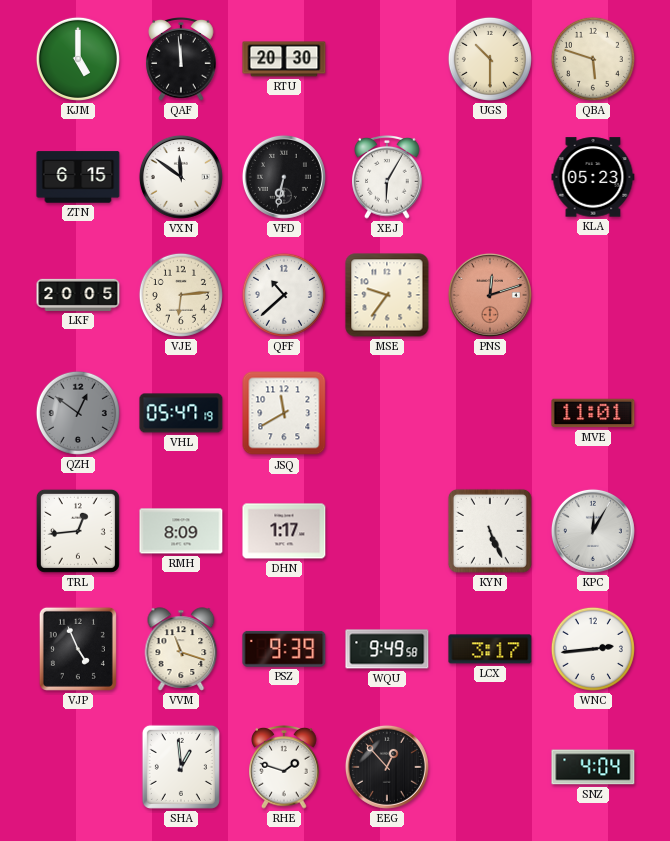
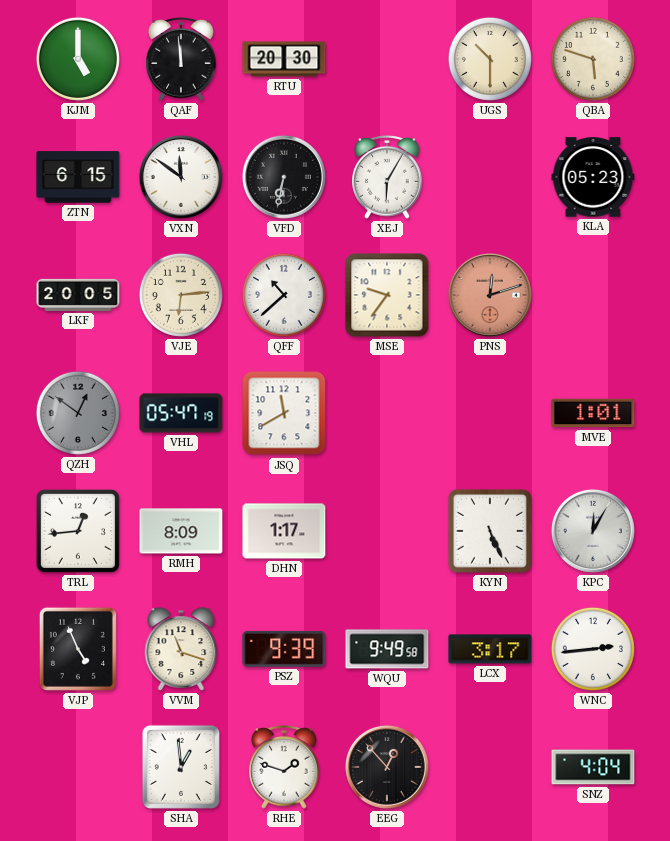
MVE: 11:01 -> 1:01
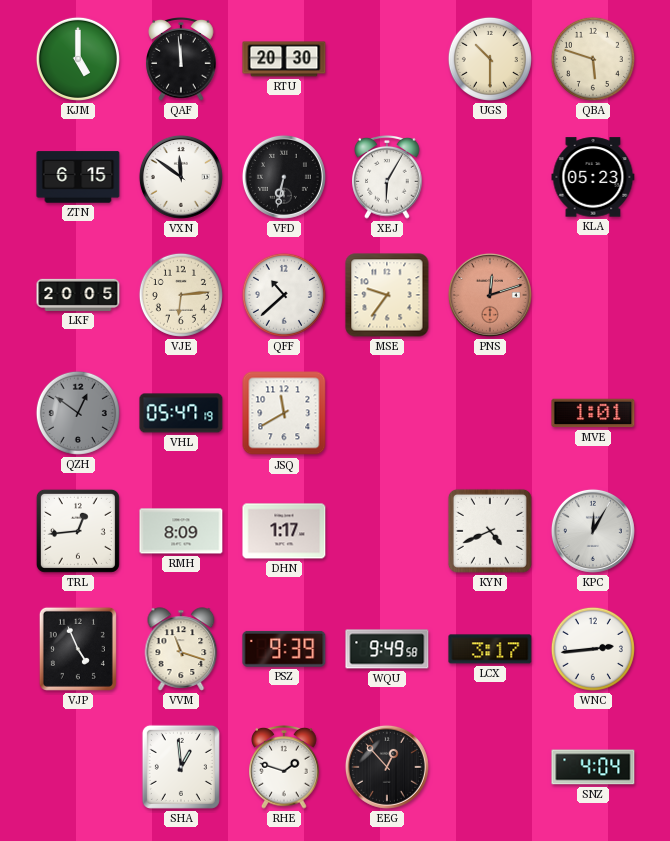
KYN: 5:26 -> 4:41
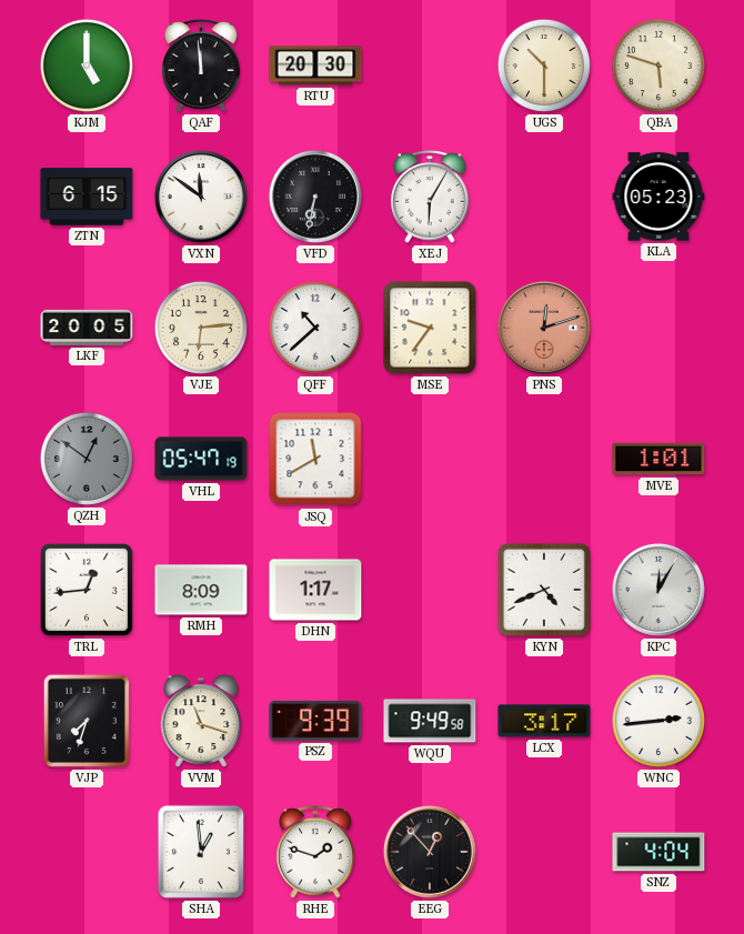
VJP: 4:56 -> 7:33
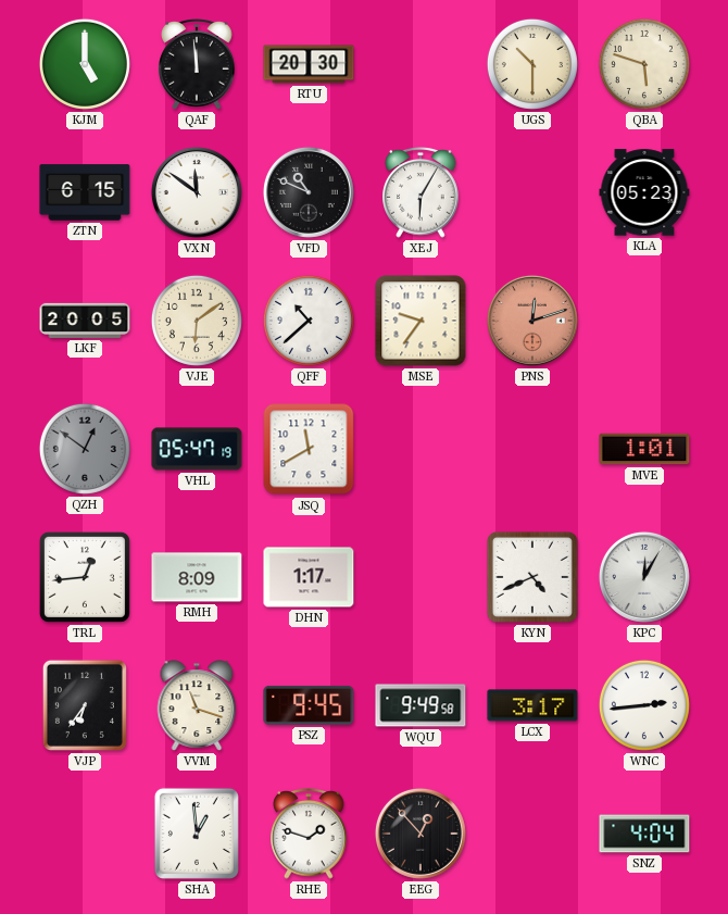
VFD: 6:32 -> 10:49
VJE: 6:14 -> 6:09
VJP: 7:33 -> 6:36
PSZ: 9:39 -> 9:45
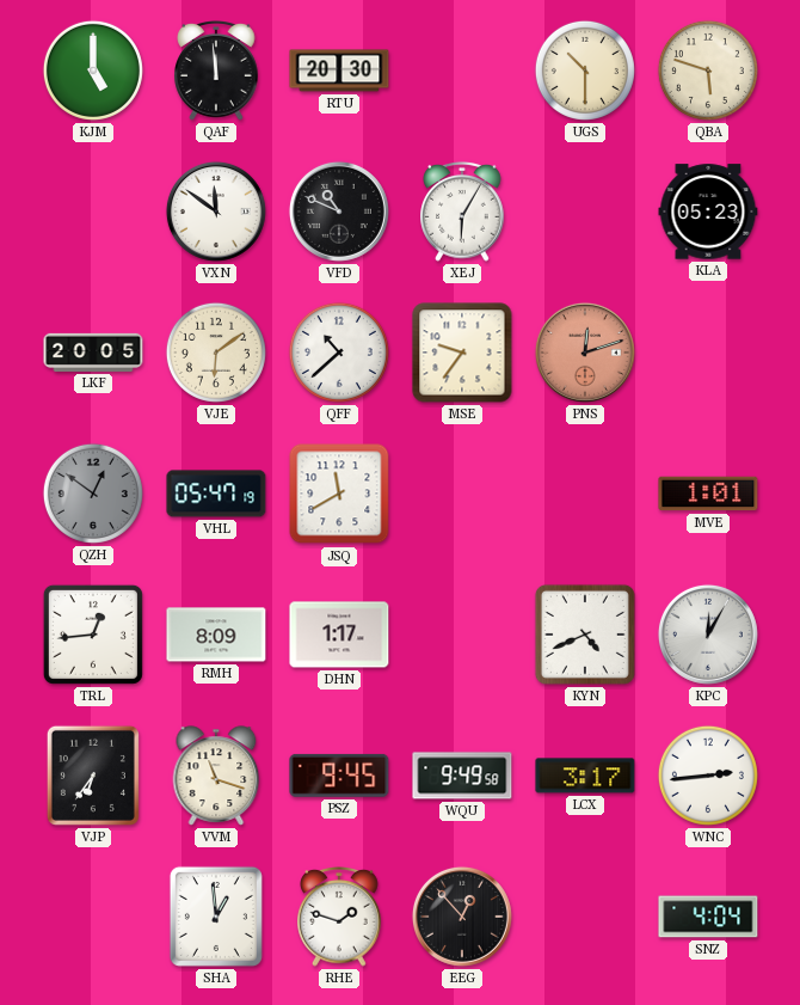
ZTN: 6:15 -> none
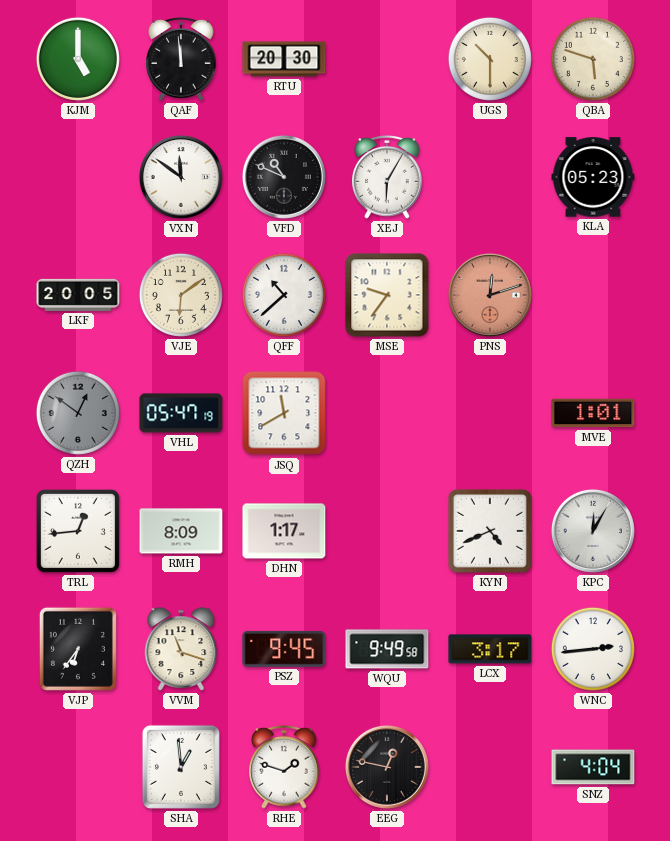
EEG: 12:53 -> 12:47
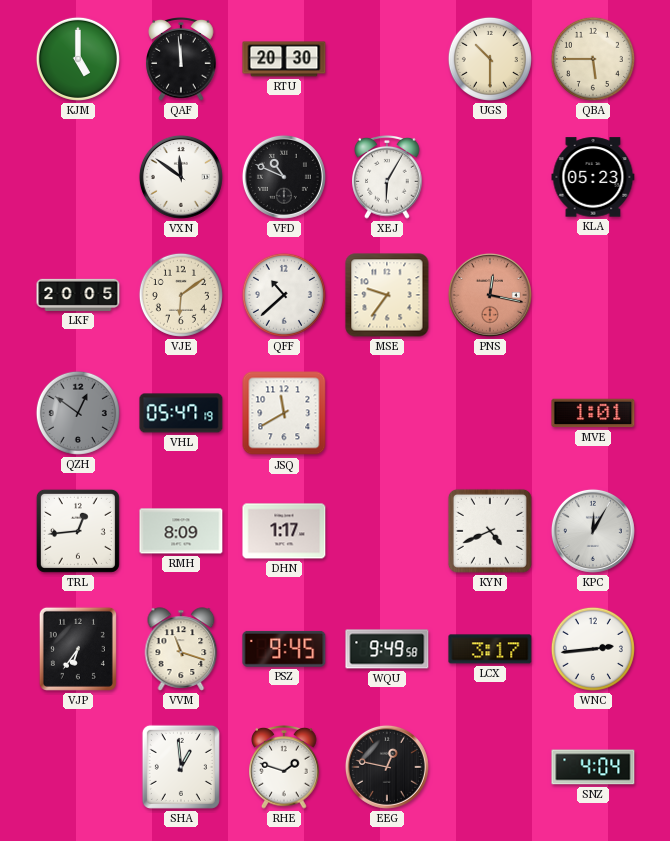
QBA: 5:48 -> 5:45
PNS: 12:12 -> 12:17
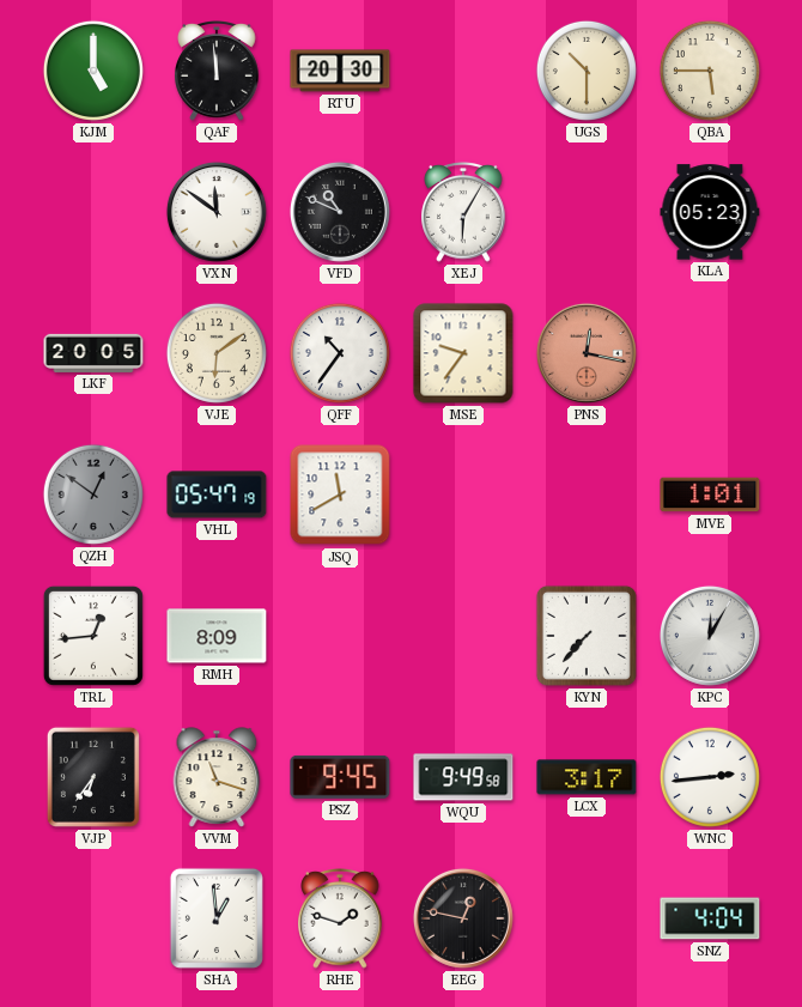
QFF: 10:38 -> 10:36
DHN: 1:17 -> none
KYN: 4:41 -> 7:37
